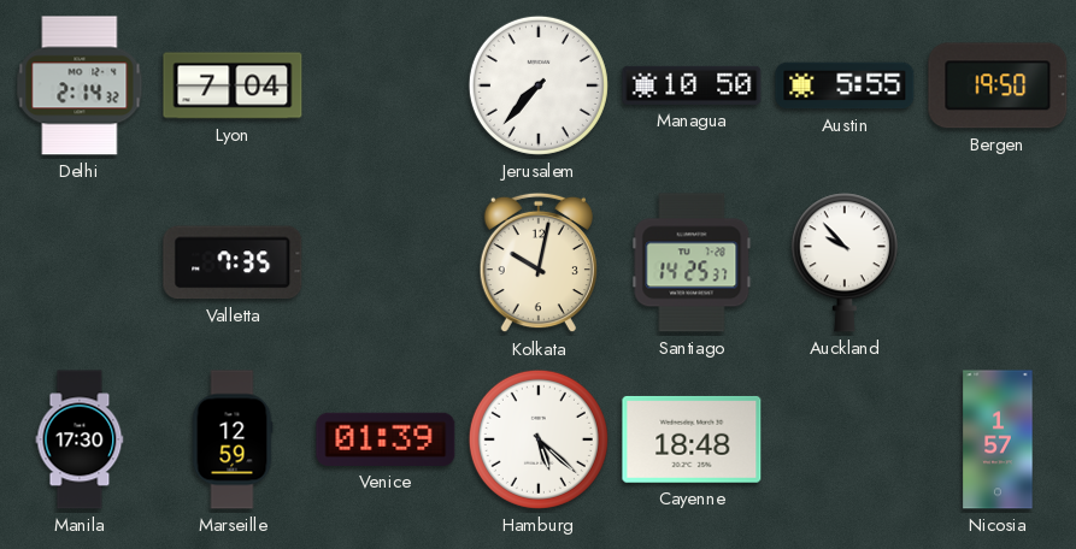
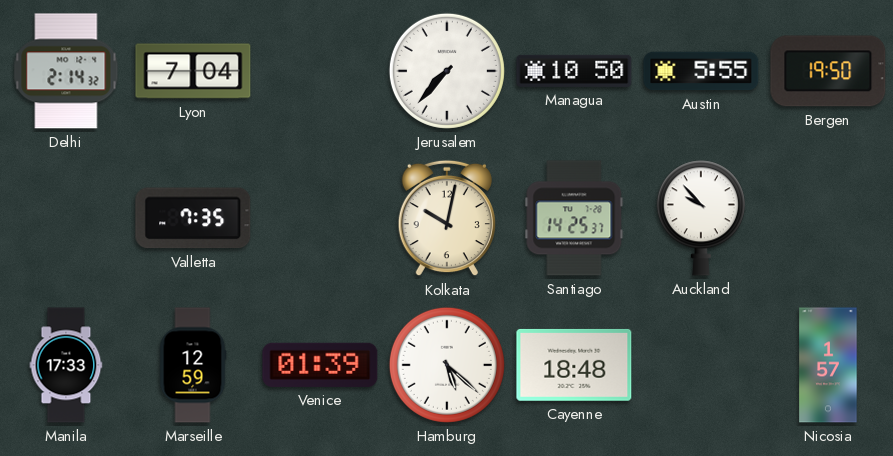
Manila: 17:30 -> 17:33
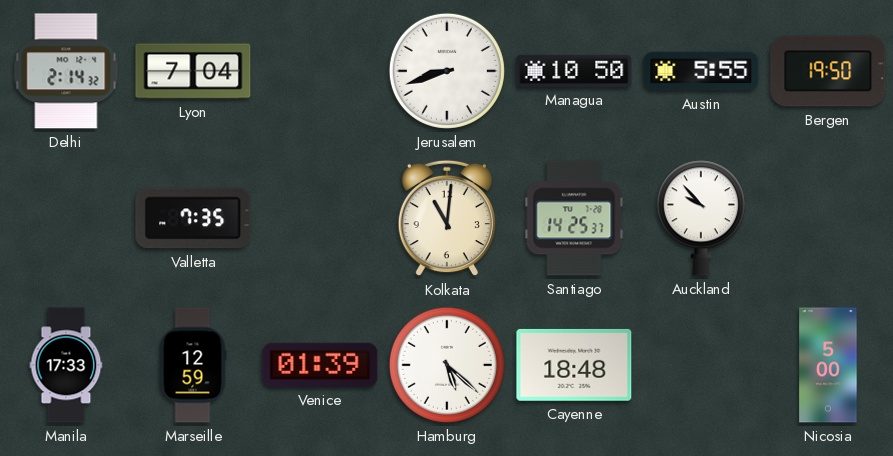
Jerusalem: 7:37 -> 8:42
Kolkata: 10:02 -> 11:01
Nicosia: 1:57 -> 5:00
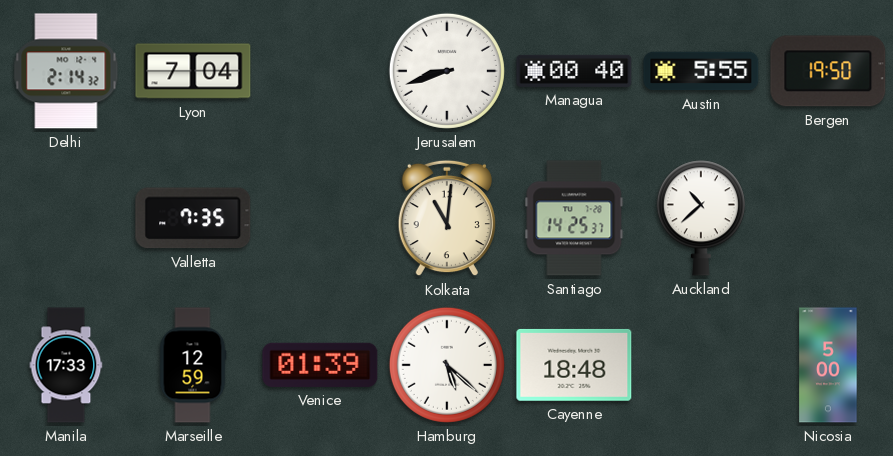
Managua: 10:50 -> 00:40
Auckland: 9:53 -> 10:38
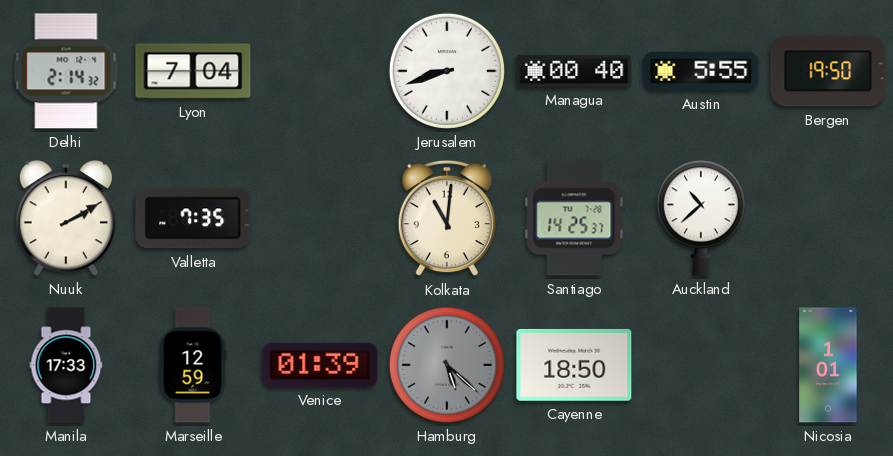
Nuuk: none -> 2:10
Hamburg dial: white -> grey
Cayenne: 18:48 -> 18:50
Nicosia: 5:00 -> 1:01
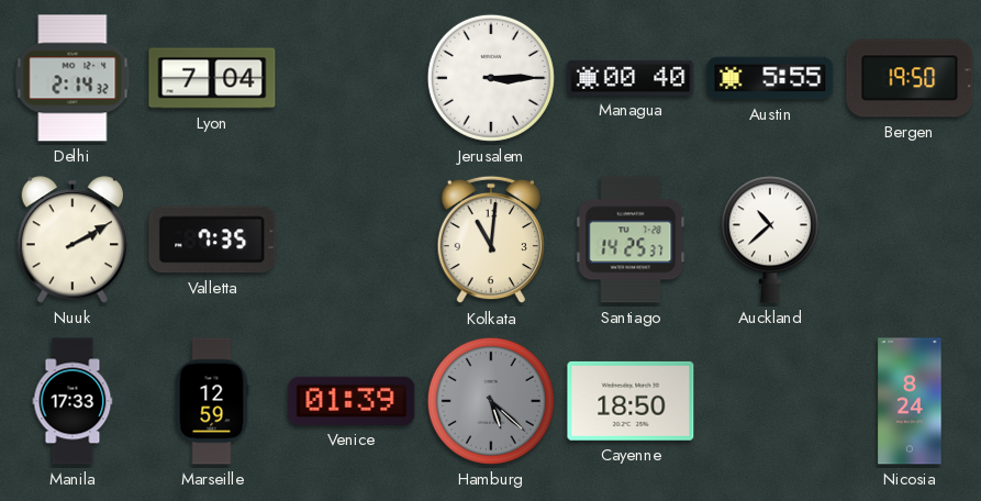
Jerusalem: 8:42 -> 3:15
Nicosia: 1:01 -> 8:24
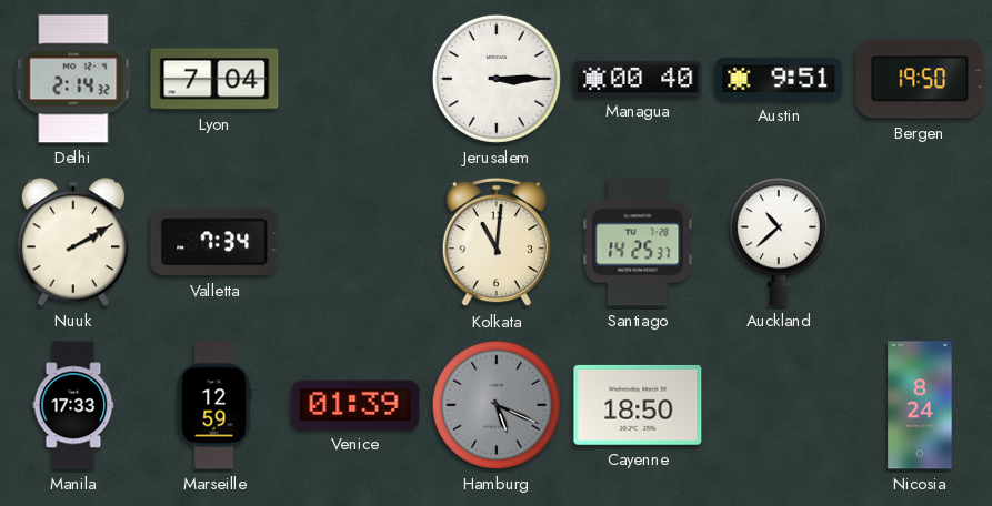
Austin: 5:55 -> 9:51
Valletta: 7:35 -> 7:34
Hamburg: 5:22 -> 5:19
